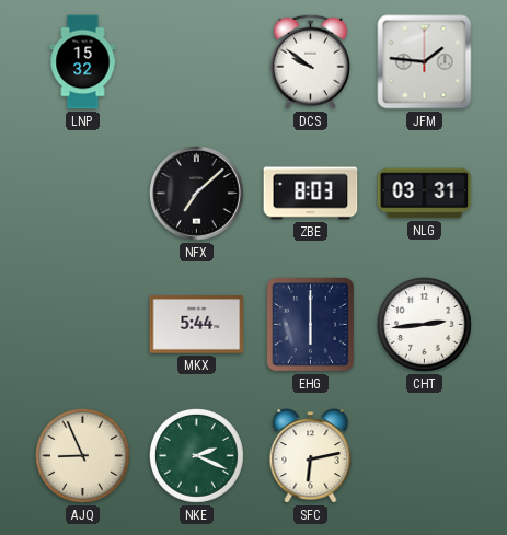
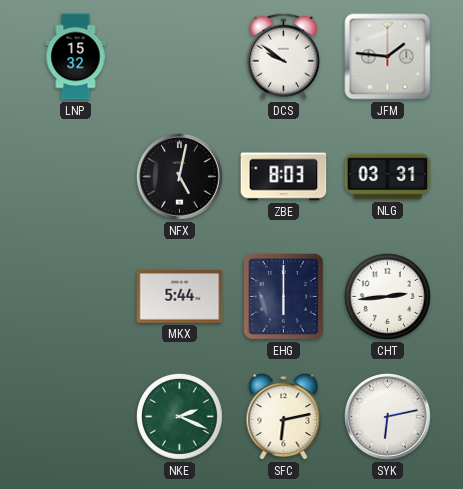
NFX: 7:08 -> 5:02
AJQ: 8:56 -> none
SYK: none -> 6:13
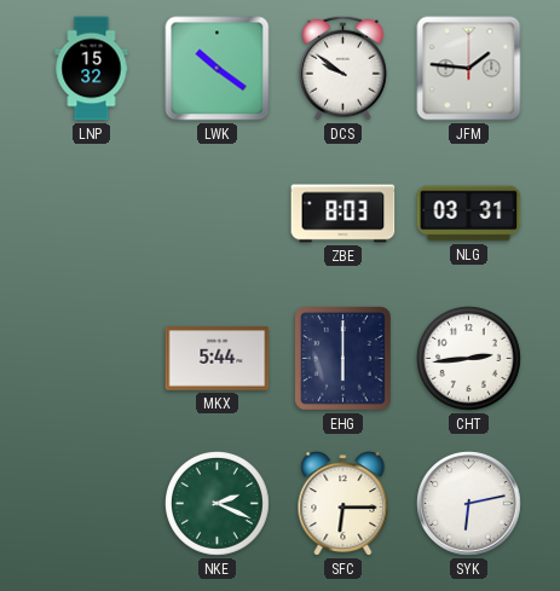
LWK: none -> 10:21
NFX: 5:02 -> none
SFC: 6:13 -> 6:15
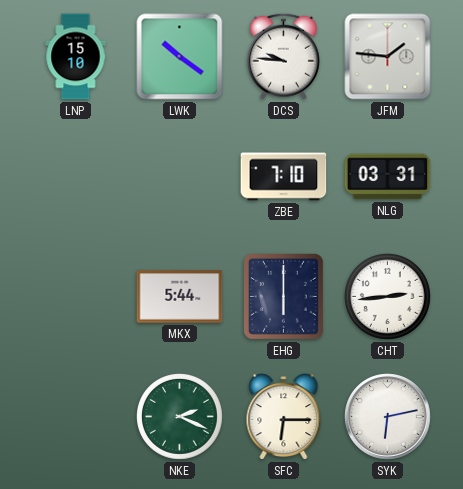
LNP: 15:32 -> 15:10
DCS: 9:51 -> 9:46
ZBE: 8:03 -> 7:10
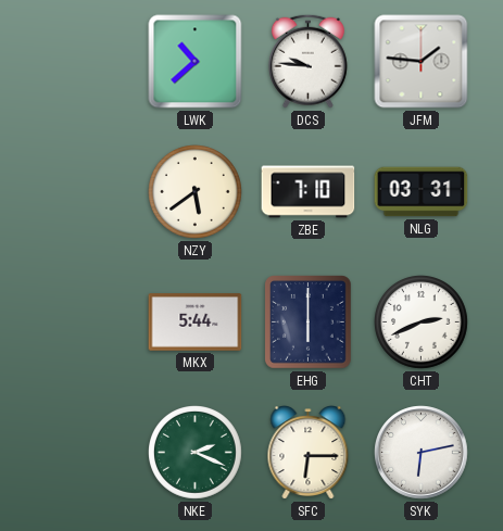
LNP: 15:10 -> none
LWK: 10:21 -> 10:38
NZY: none -> 5:39
CHT: 2:44 -> 2:41
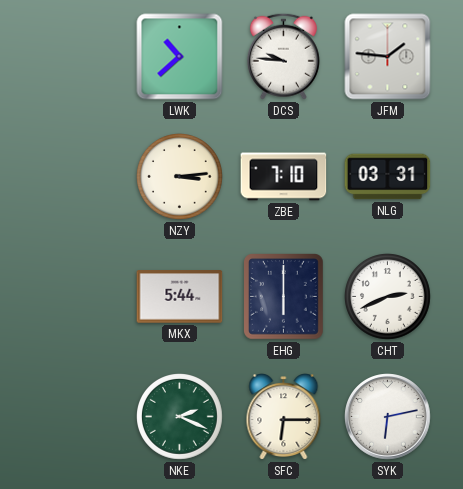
NZY: 5:39 -> 3:14
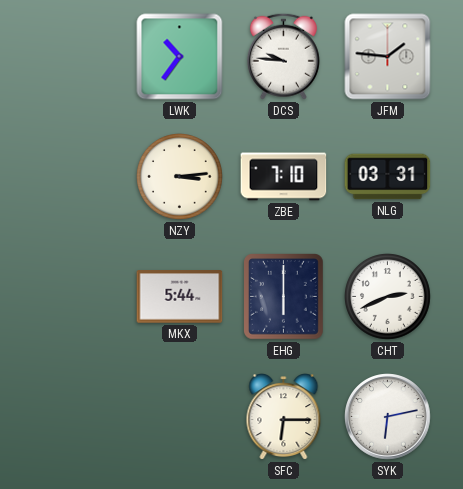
LWK: 10:38 -> 10:36
NKE: 2:19 -> none
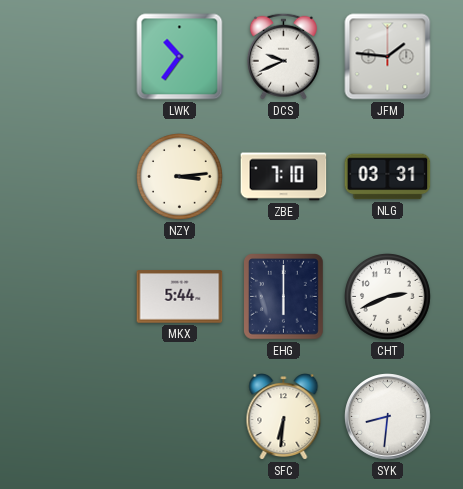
DCS: 9:46 -> 9:41
SFC: 6:15 -> 6:31
SYK: 6:13 -> 8:31
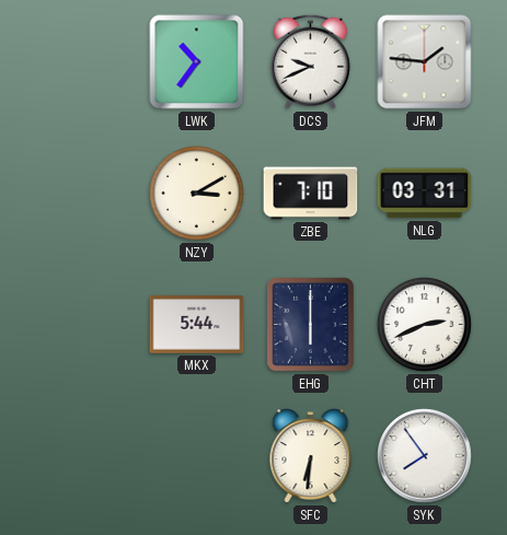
NZY: 3:14 -> 3:10
SYK: 8:31 -> 7:54
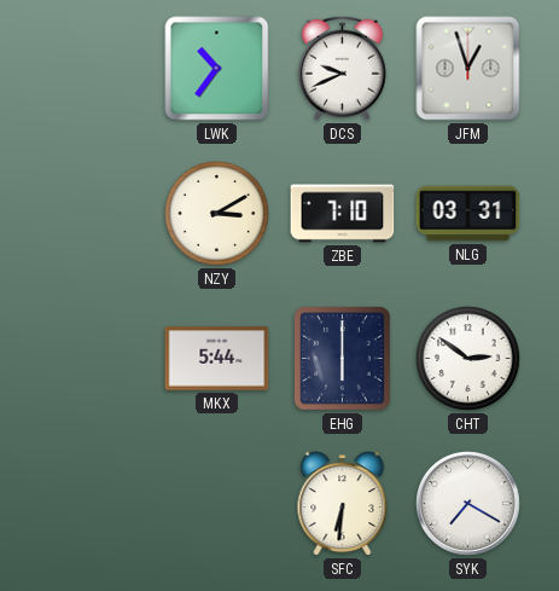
JFM: 1:46 -> 12:57
CHT: 2:41 -> 2:51
SYK: 7:54 -> 7:20
